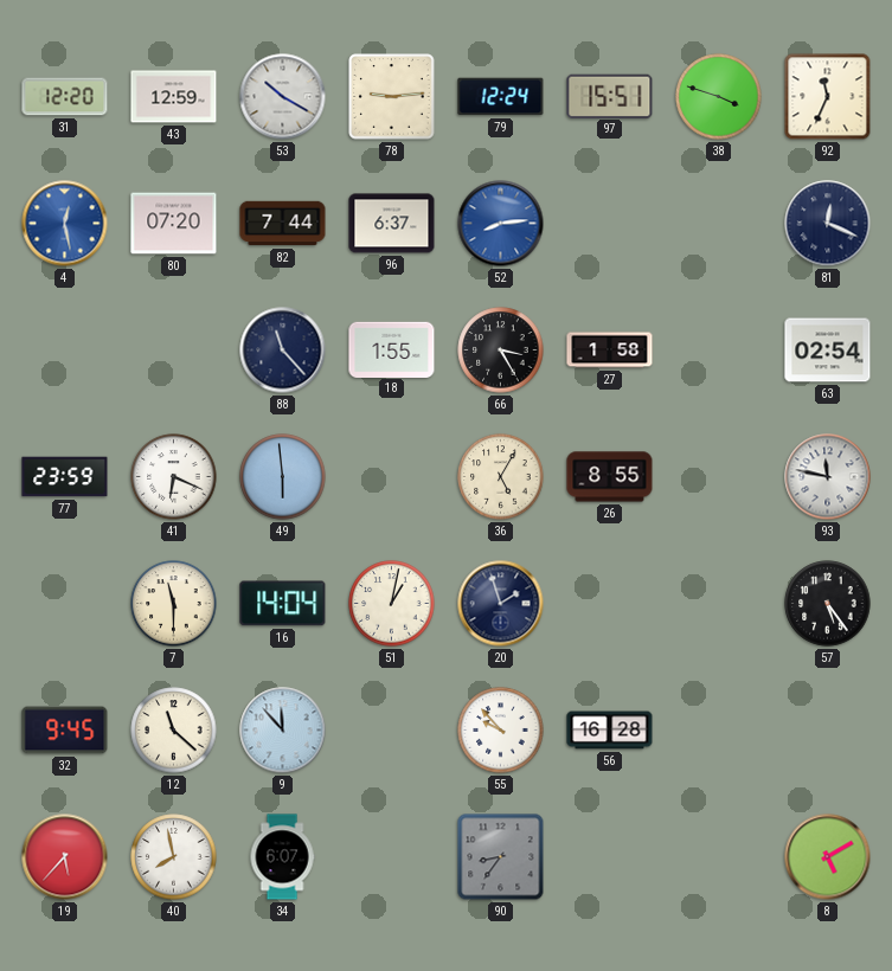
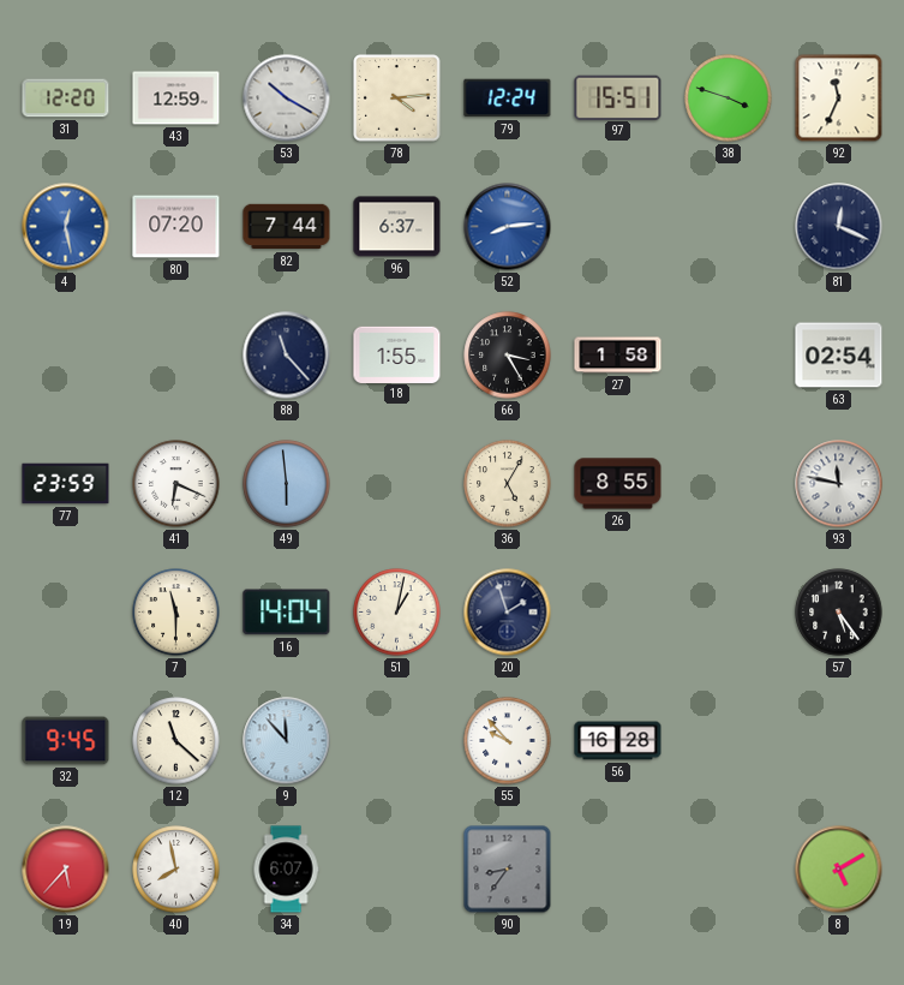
78: 9:14 -> 4:14
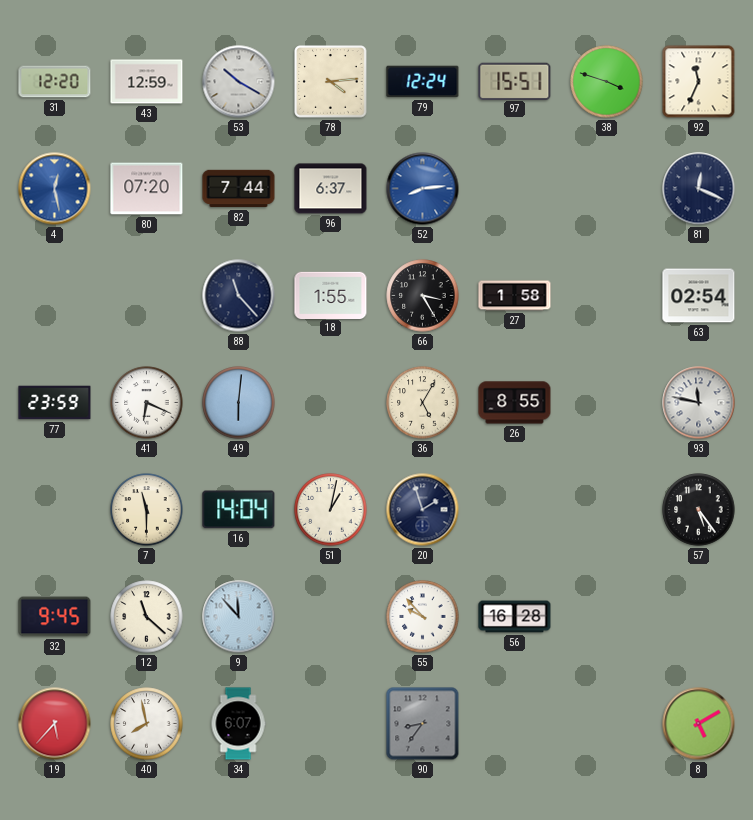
49: 5:59 -> 6:01
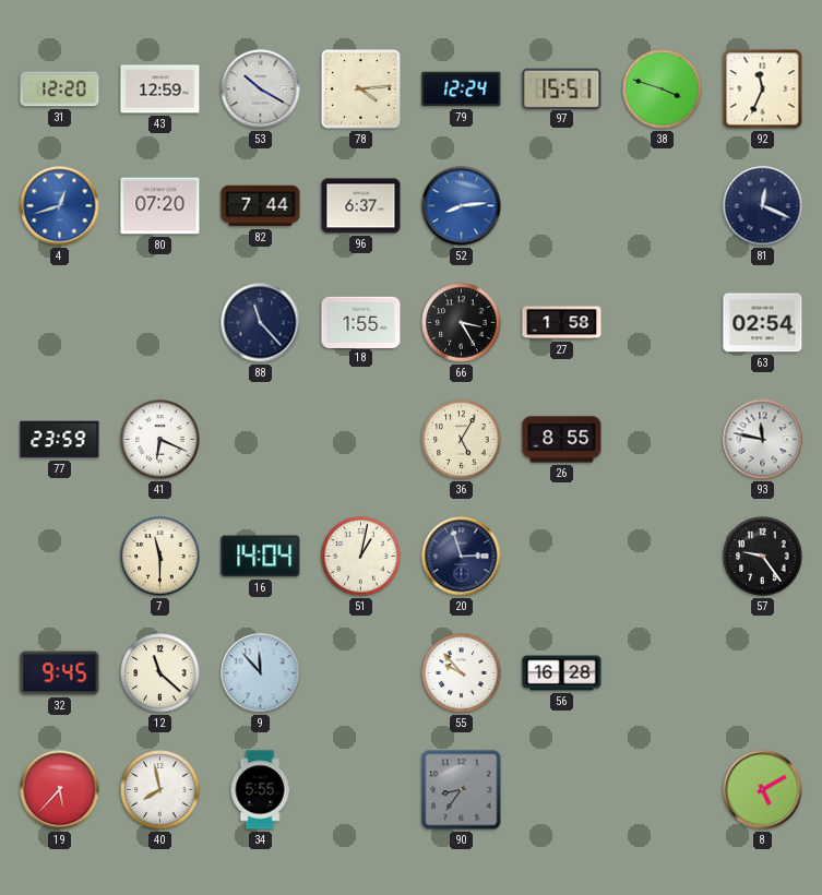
4: 12:28 -> 12:42
49: 6:01 -> none
20: 1:57 -> 2:57
57: 5:24 -> 9:24
34: 6:07 -> 5:55
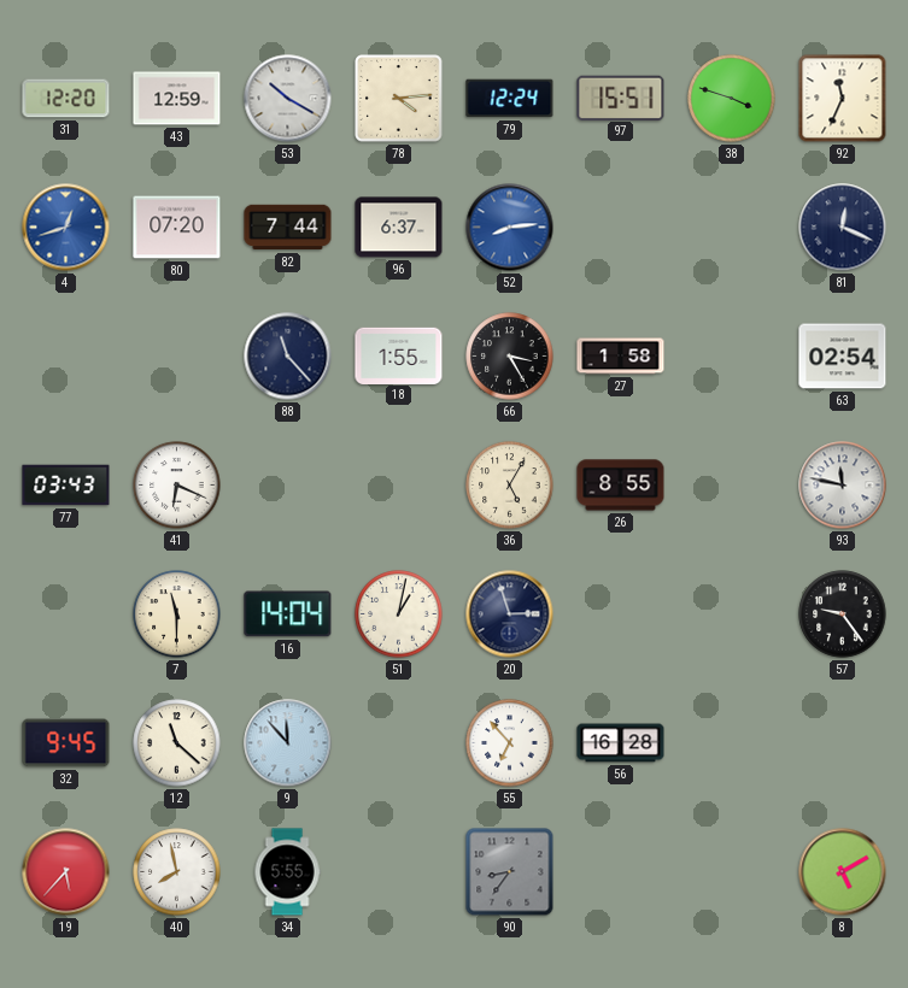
77: 23:59 -> 03:43
55: 9:53 -> 6:53
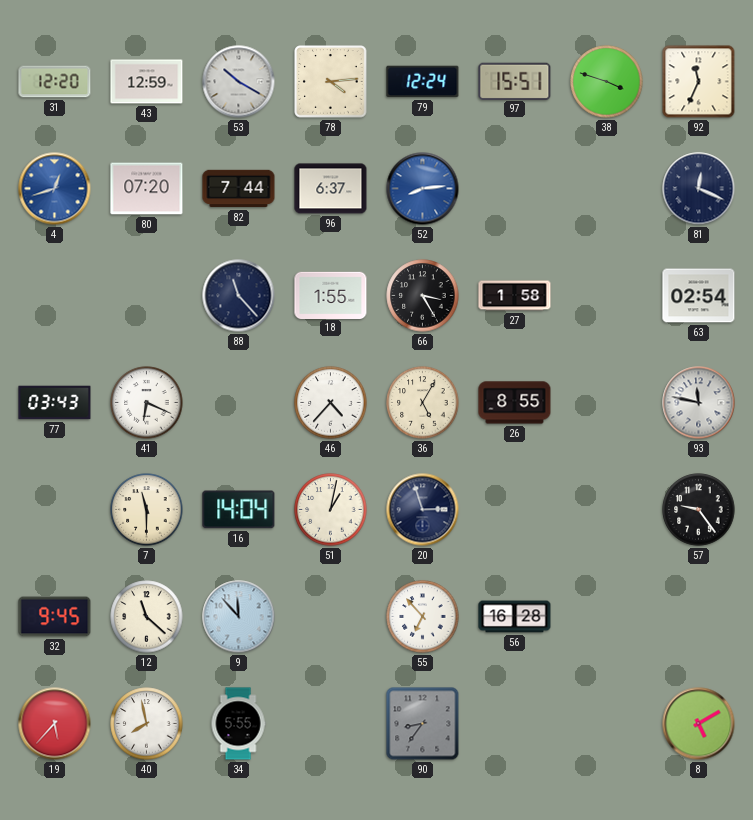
46: none -> 4:37
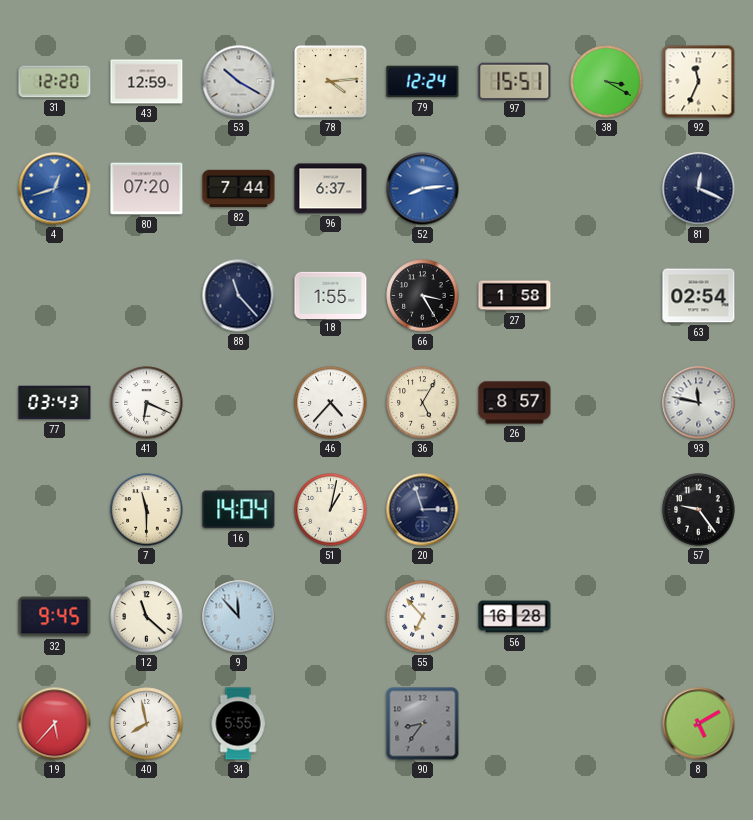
38: 3:48 -> 3:20
26: 8:55 -> 8:57
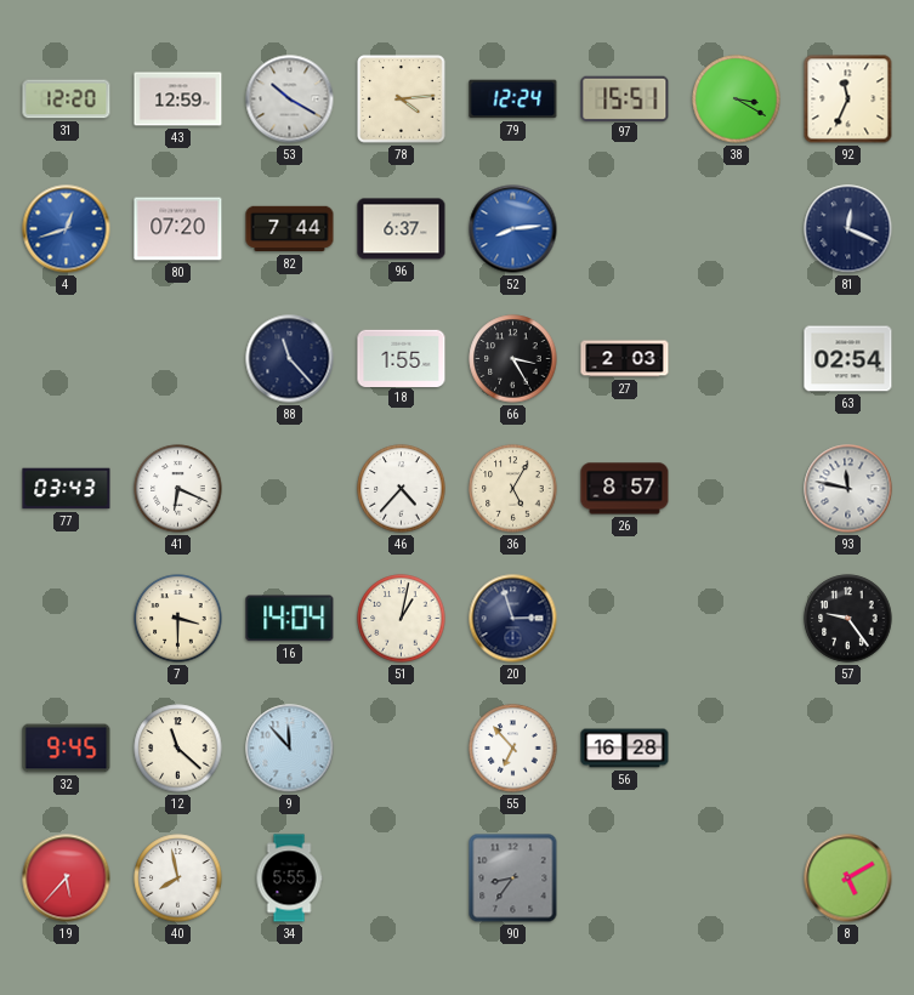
27: 1:58 -> 2:03
7: 11:30 -> 3:30
